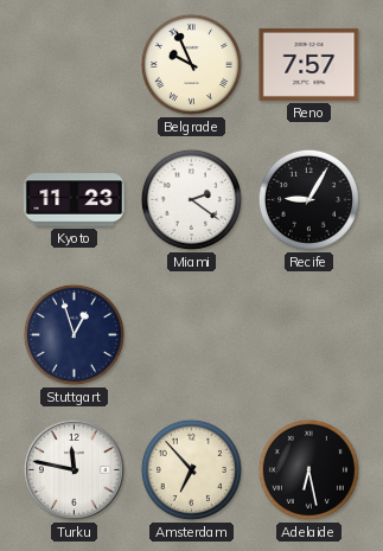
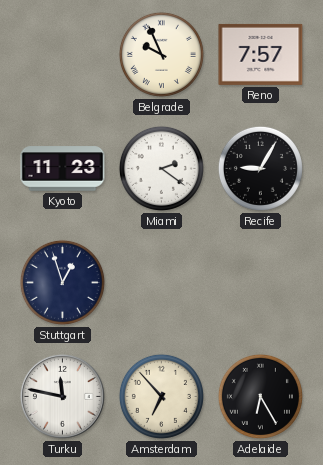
Adelaide: 6:28 -> 6:25
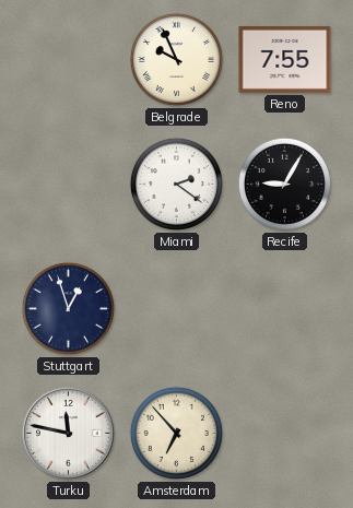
Reno: 7:57 -> 7:55
Kyoto: 11:23 -> none
Adelaide: 6:25 -> none
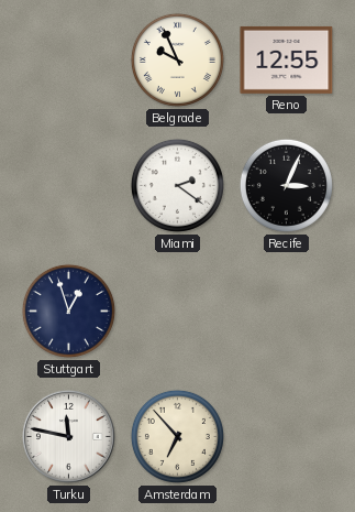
Reno: 7:55 -> 12:55
Recife: 9:05 -> 3:04
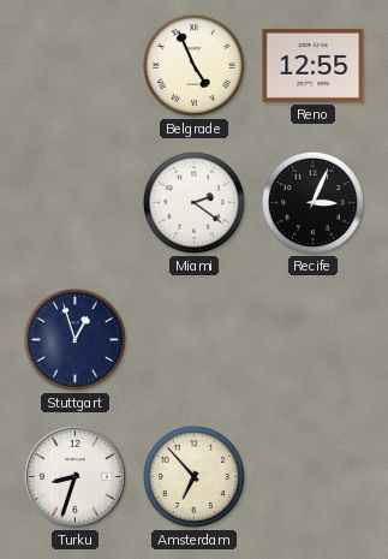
Belgrade: 9:56 -> 4:56
Turku: 11:47 -> 8:33
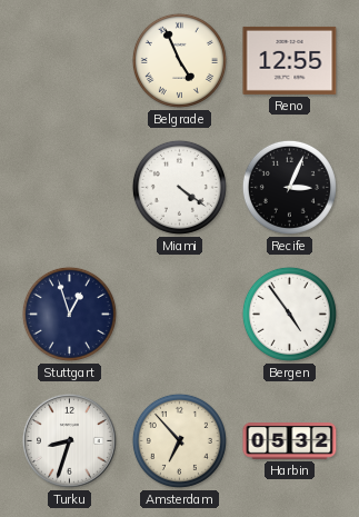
Miami: 2:21 -> 4:21
Bergen: none -> 4:54
Harbin: none -> 05:32
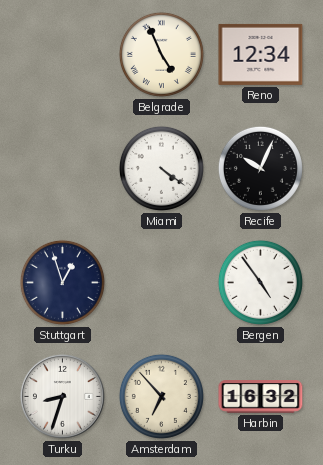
Reno: 12:55 -> 12:34
Recife: 3:04 -> 10:04
Harbin: 05:32 -> 16:32
